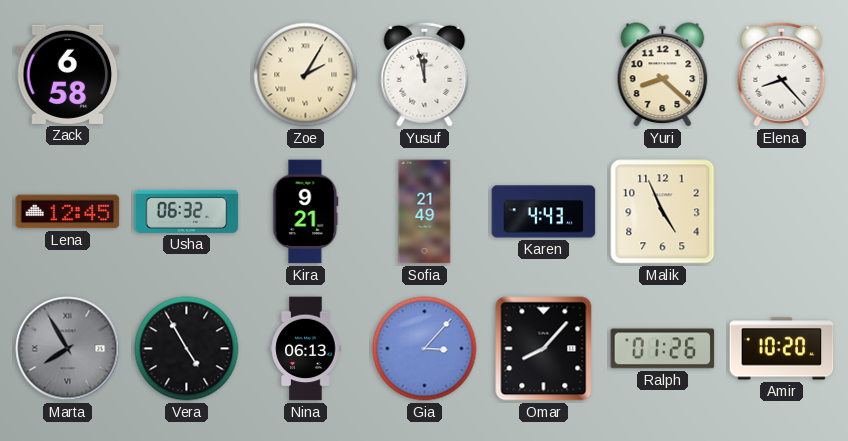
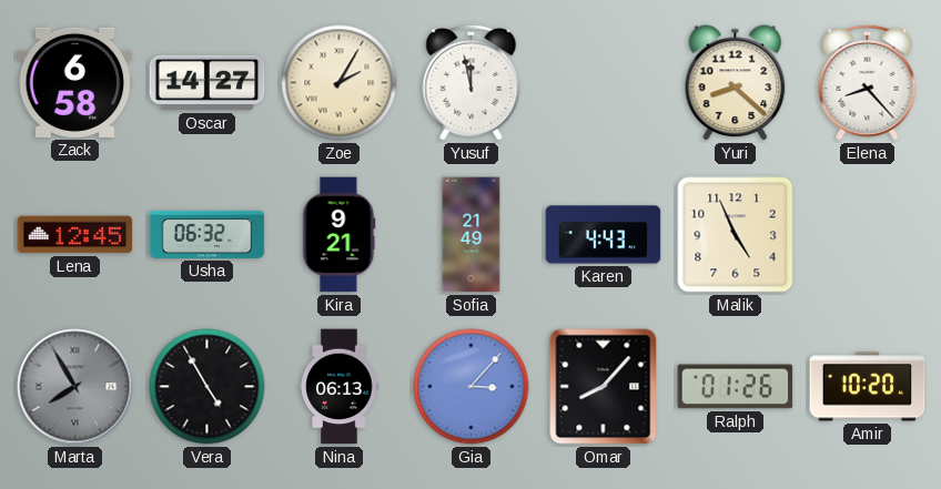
Oscar: none -> 14:27
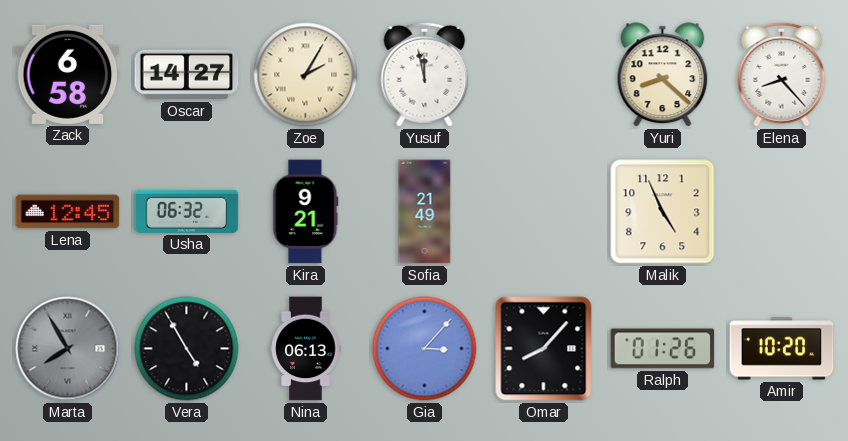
Karen: 4:43 -> none
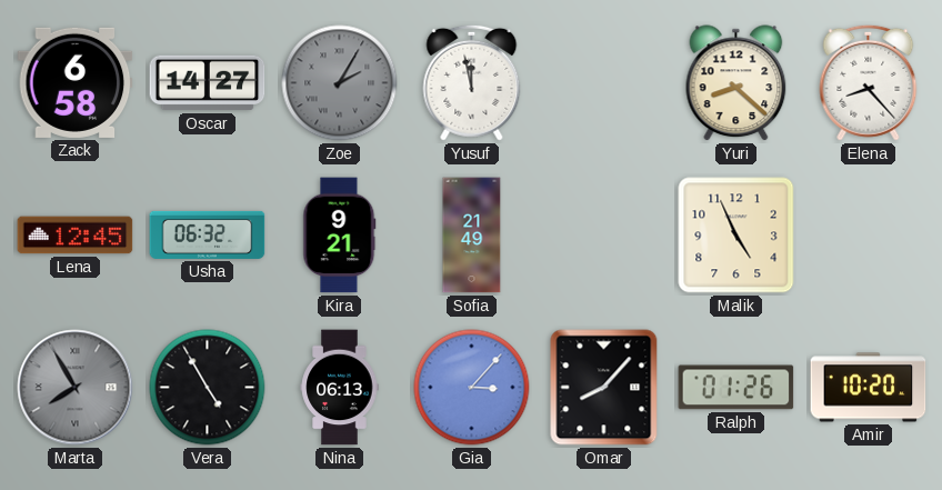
Zoe dial: cream -> grey
